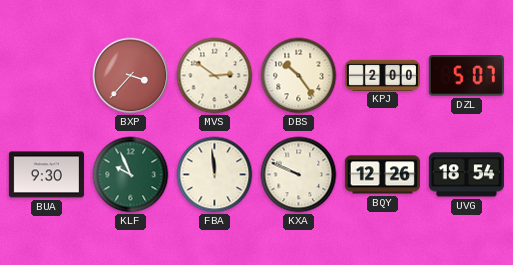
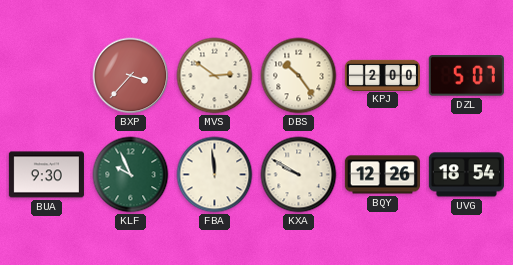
KXA: 9:49 -> 9:50
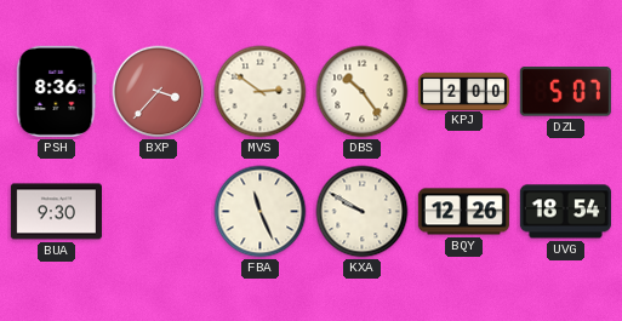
PSH: none -> 8:36
KLF: 9:56 -> none
FBA: 11:59 -> 11:26
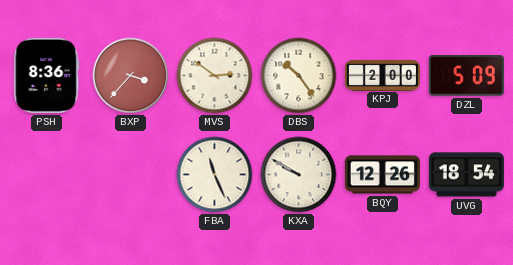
DZL: 5:07 -> 5:09
BUA: 9:30 -> none
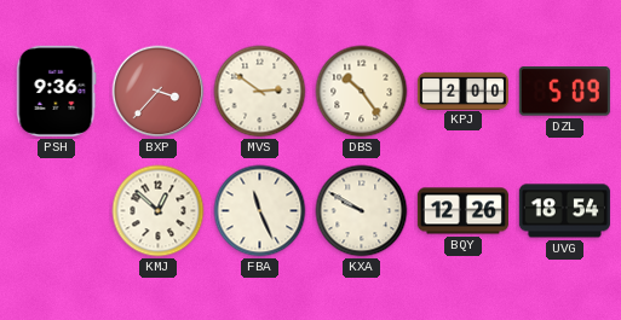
PSH: 8:36 -> 9:36
KMJ: none -> 12:52
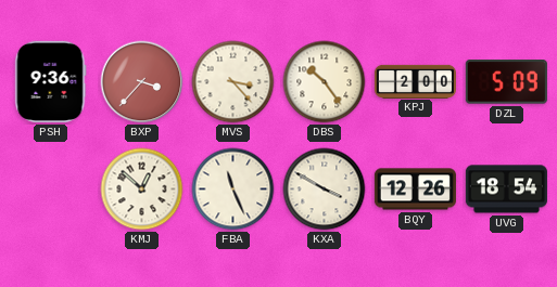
MVS: 2:51 -> 3:23
KXA: 9:50 -> 3:50
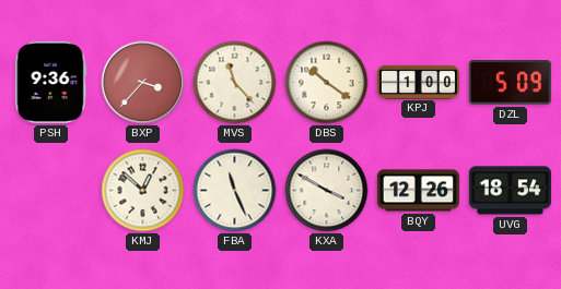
MVS: 3:23 -> 11:23
DBS: 10:24 -> 10:21
KPJ: 2:00 -> 1:00
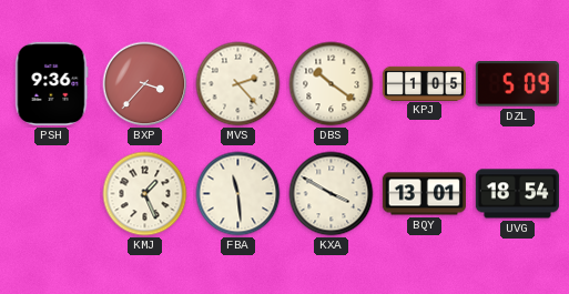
MVS: 11:23 -> 2:23
KPJ: 1:00 -> 1:05
KMJ: 12:52 -> 1:26
FBA: 11:26 -> 11:29
BQY: 12:26 -> 13:01
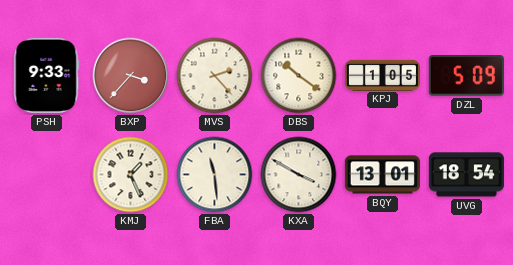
PSH: 9:36 -> 9:33
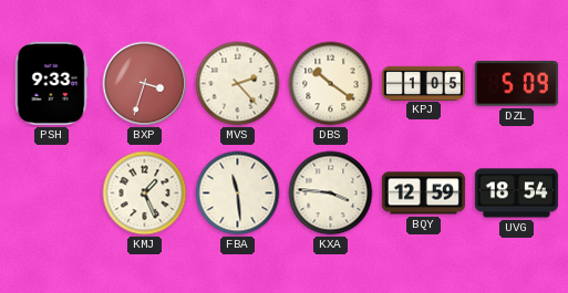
BXP: 3:37 -> 3:33
KXA: 3:50 -> 3:46
BQY: 13:01 -> 12:59
